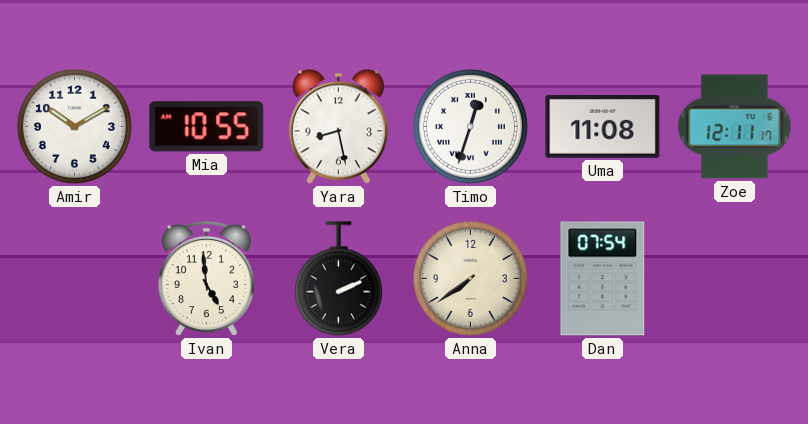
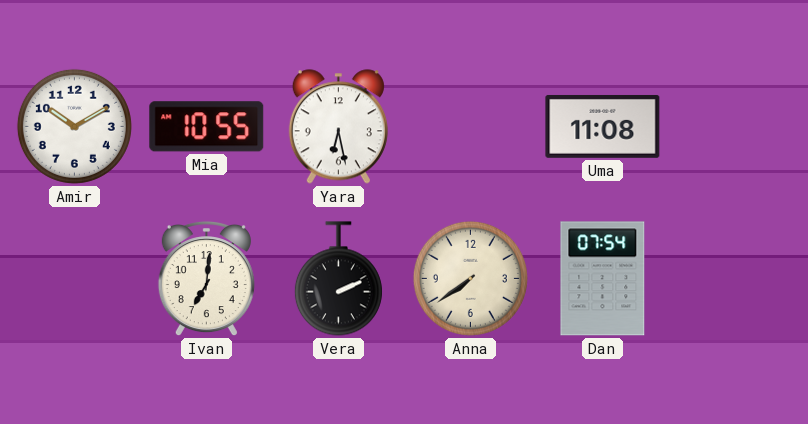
Yara: 8:28 -> 6:28
Timo: 12:33 -> none
Zoe: 12:11 -> none
Ivan: 4:59 -> 7:01
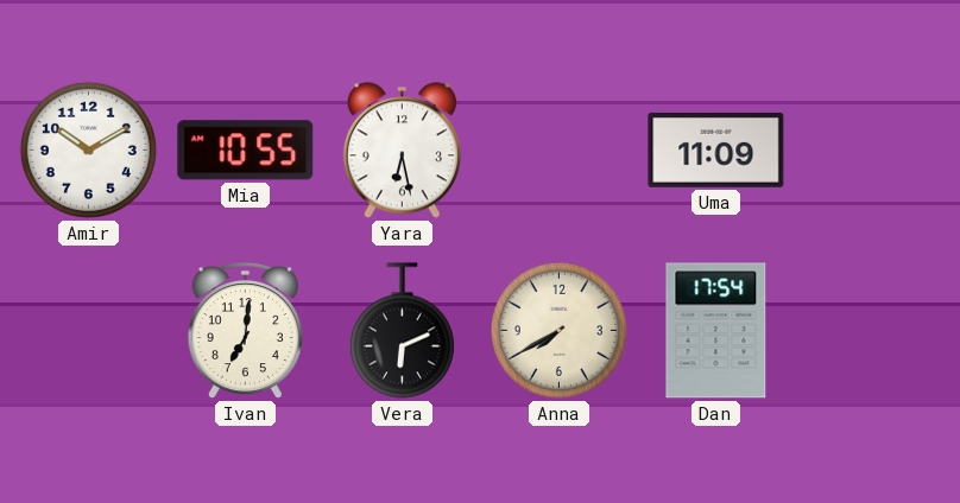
Uma: 11:08 -> 11:09
Vera: 2:11 -> 6:11
Anna: 7:39 -> 7:40
Dan: 07:54 -> 17:54
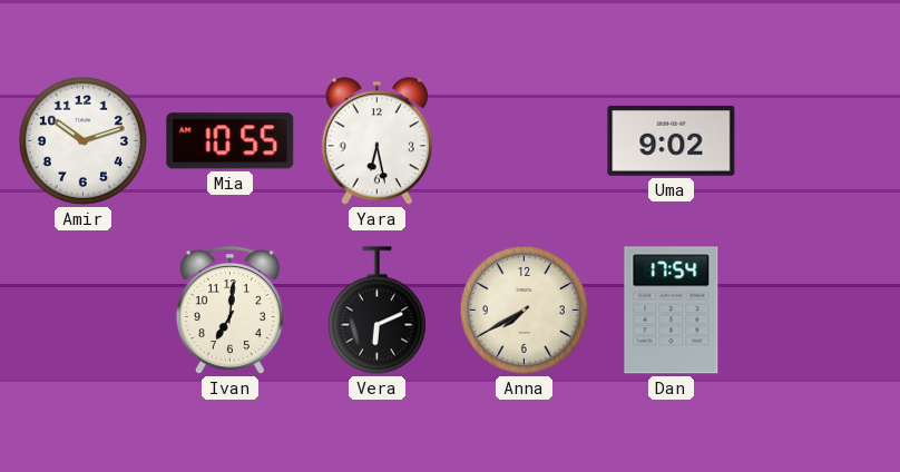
Amir: 10:10 -> 10:12
Uma: 11:09 -> 9:02
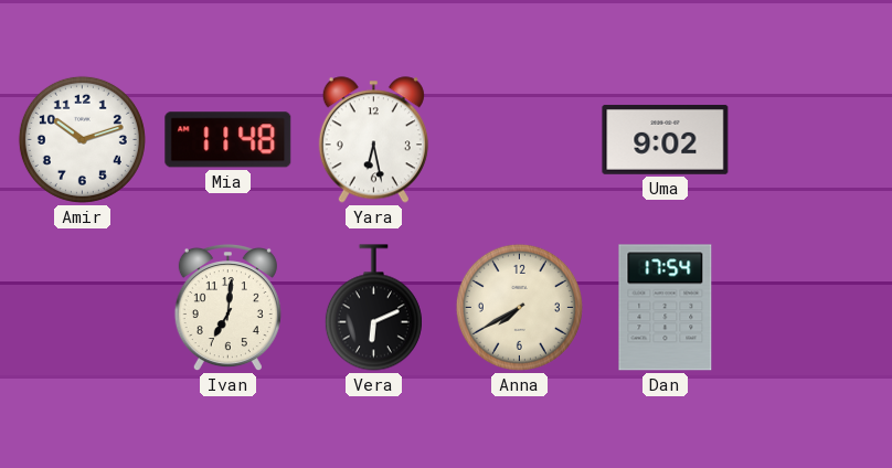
Mia: 10:55 -> 11:48
